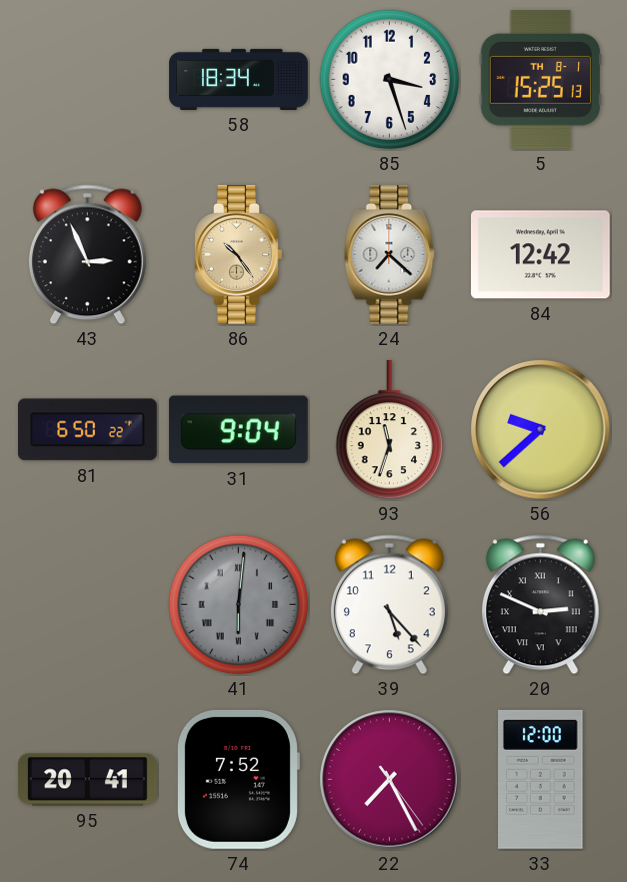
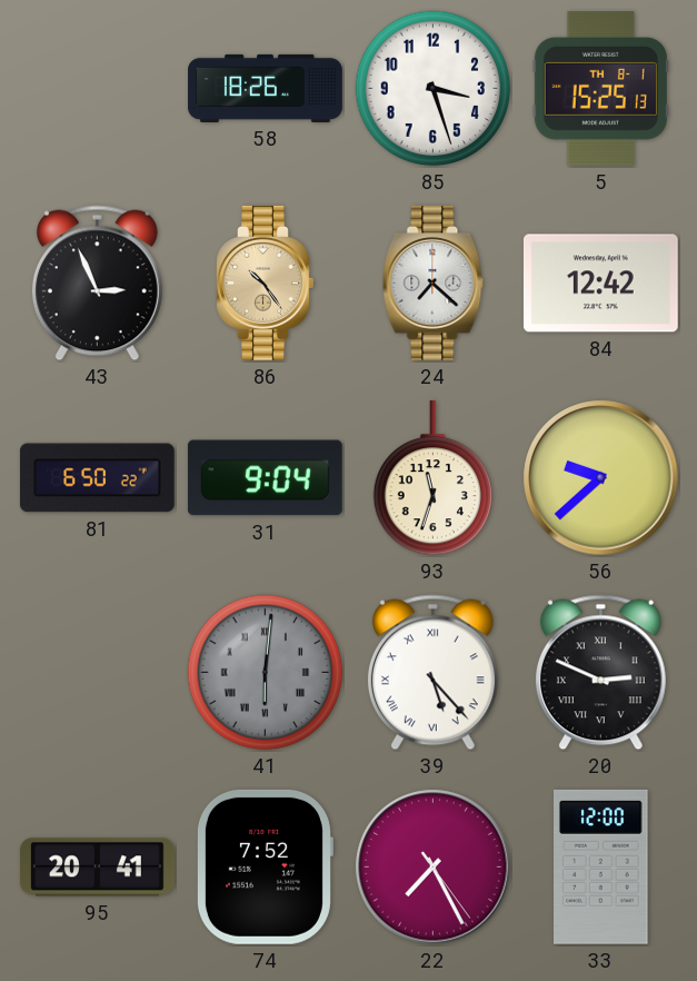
58: 18:34 -> 18:26
39 numerals: Arabic -> Roman
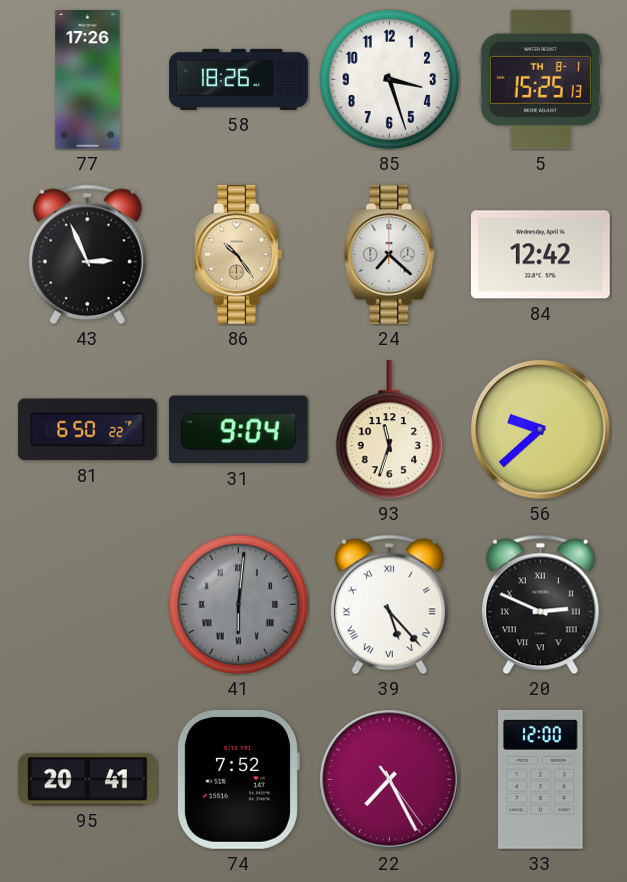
77: none -> 17:26
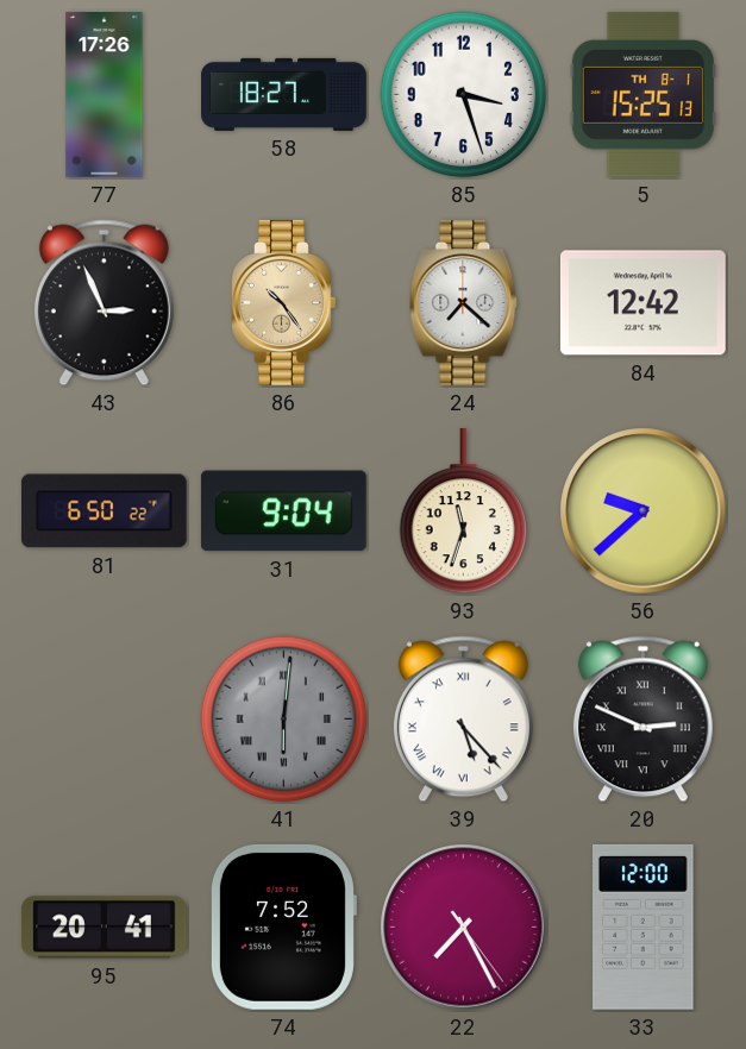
58: 18:26 -> 18:27
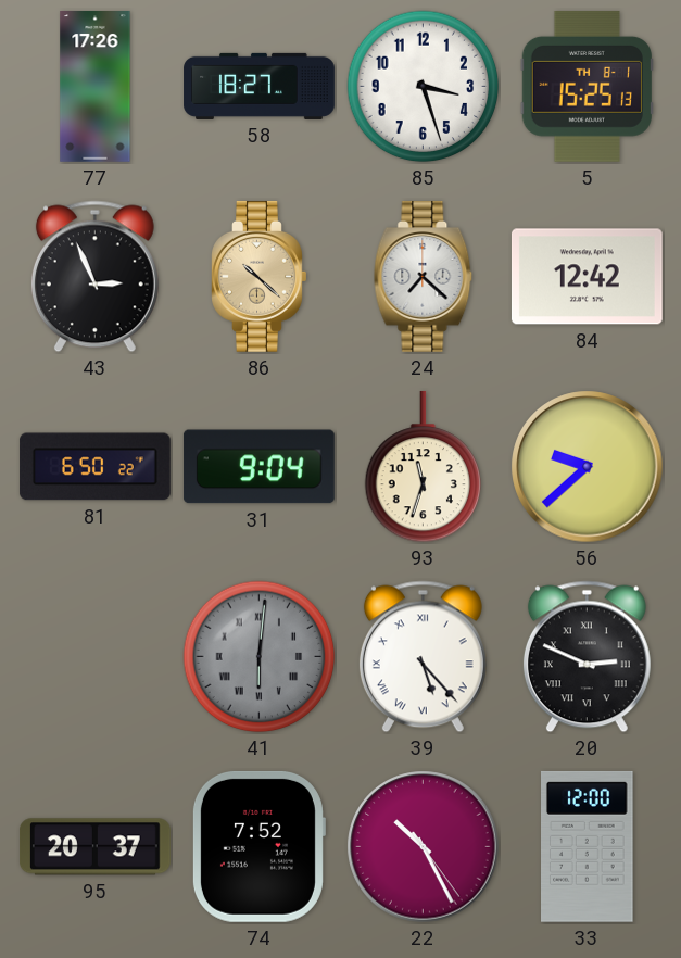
86: 10:24 -> 10:22
95: 20:41 -> 20:37
22: 7:25 -> 10:25
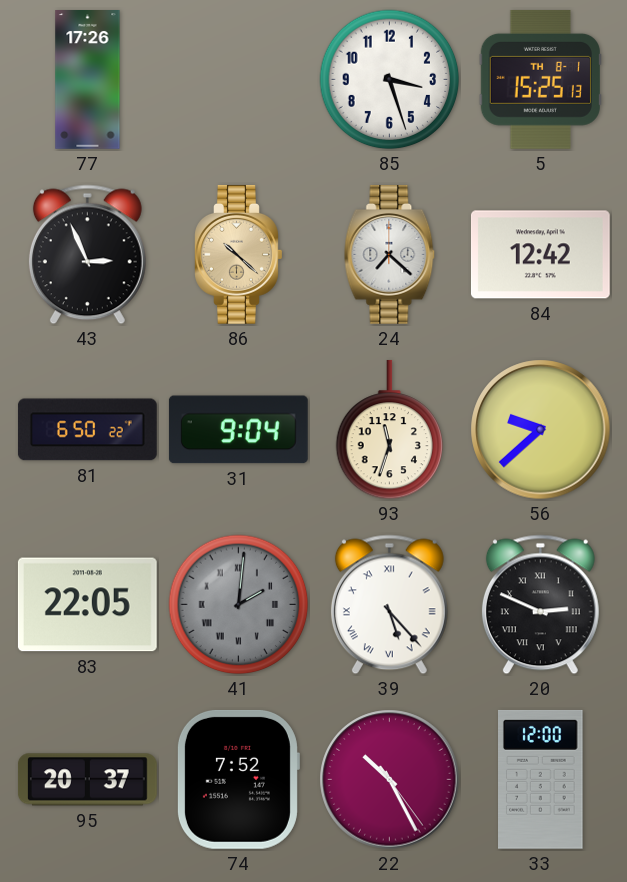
58: 18:27 -> none
83: none -> 22:05
41: 6:01 -> 2:01
